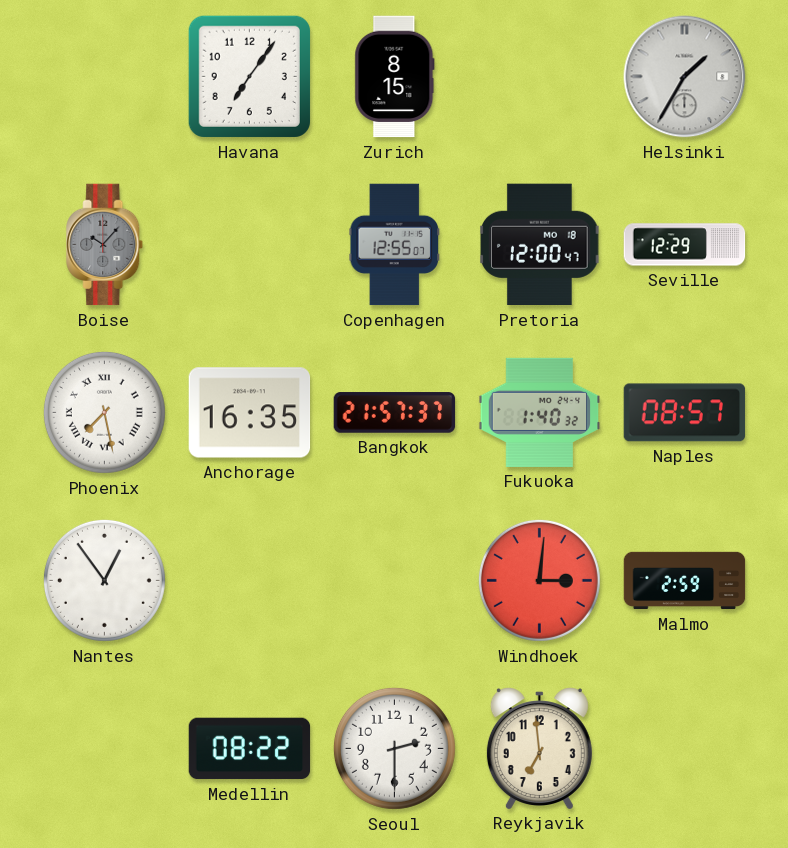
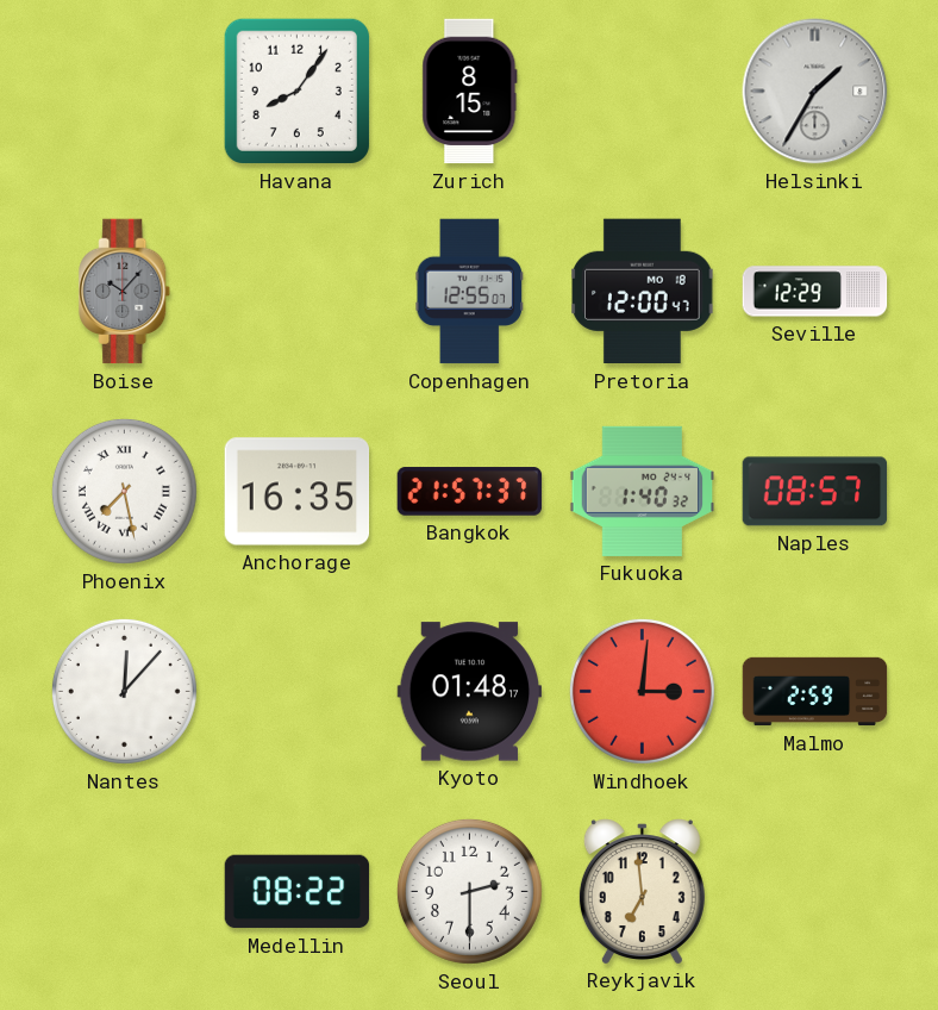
Havana: 7:06 -> 8:06
Nantes: 12:54 -> 12:07
Kyoto: none -> 01:48
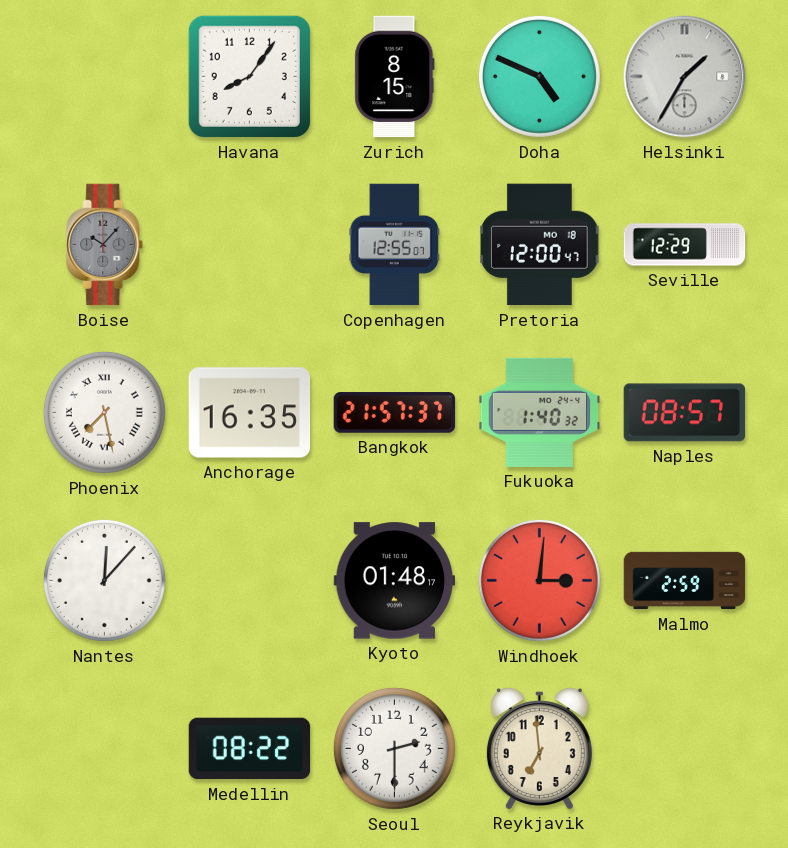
Doha: none -> 4:49
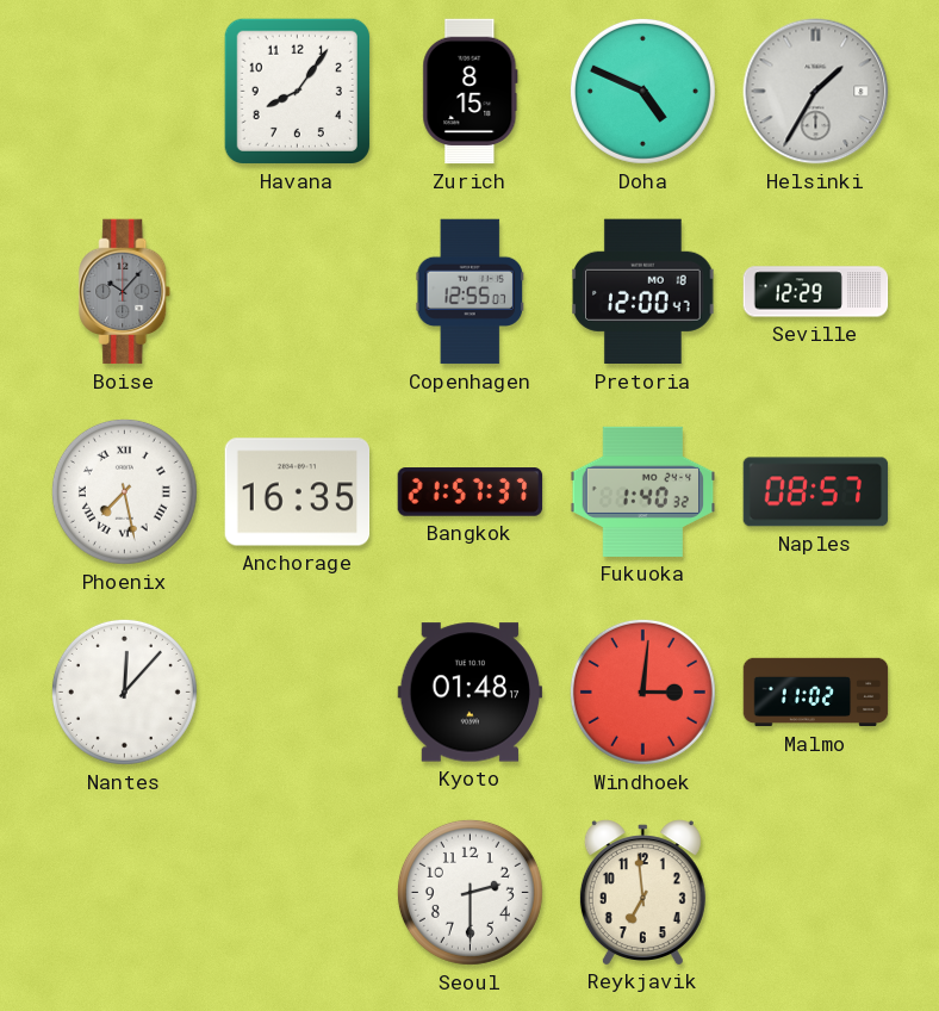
Malmo: 2:59 -> 11:02
Medellin: 08:22 -> none
